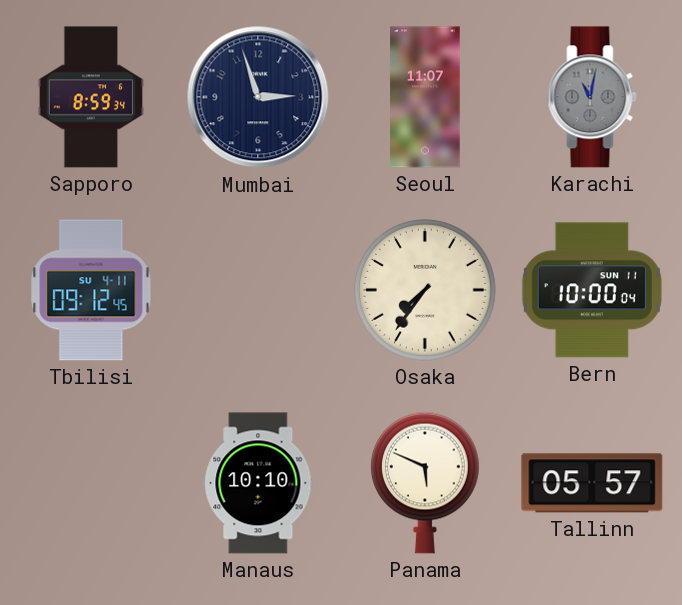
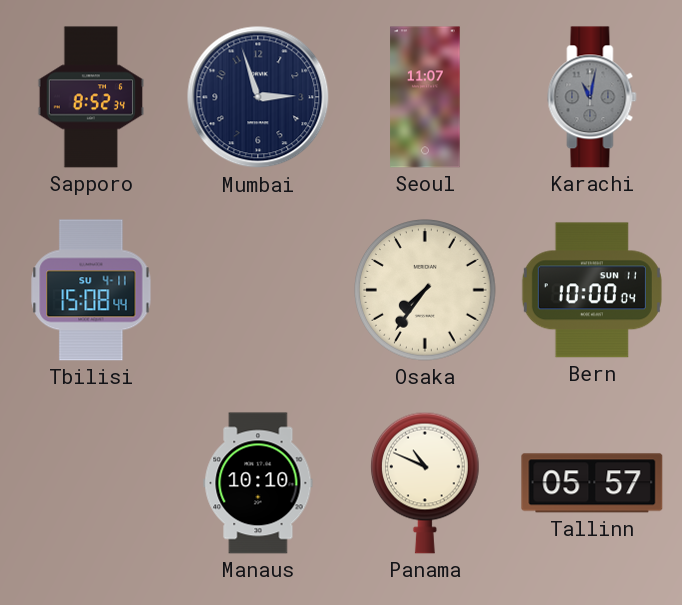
Sapporo: 8:59 -> 8:52
Tbilisi: 09:12 -> 15:08
Panama: 5:49 -> 10:49
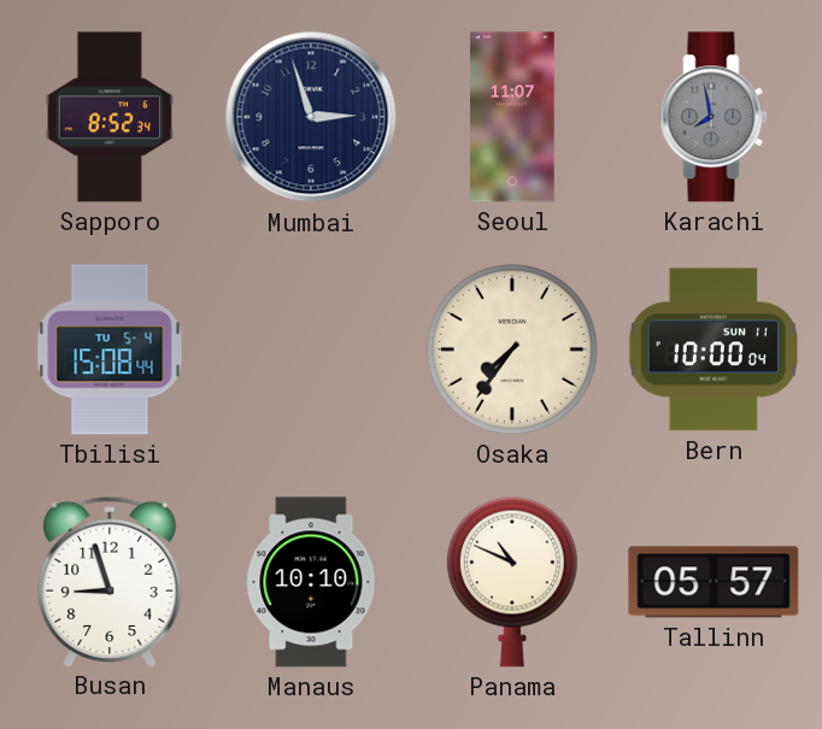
Karachi: 11:02 -> 7:58
Tbilisi date: SU 4-11 -> TU 5-4
Busan: none -> 8:57
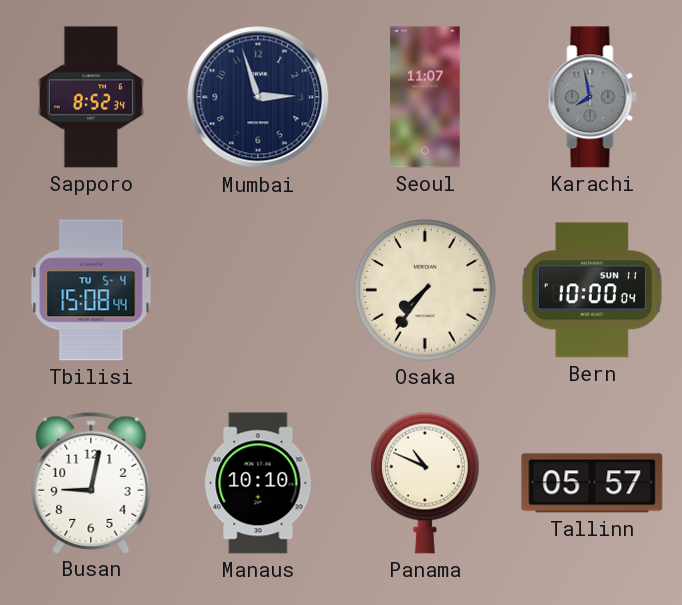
Busan: 8:57 -> 9:02
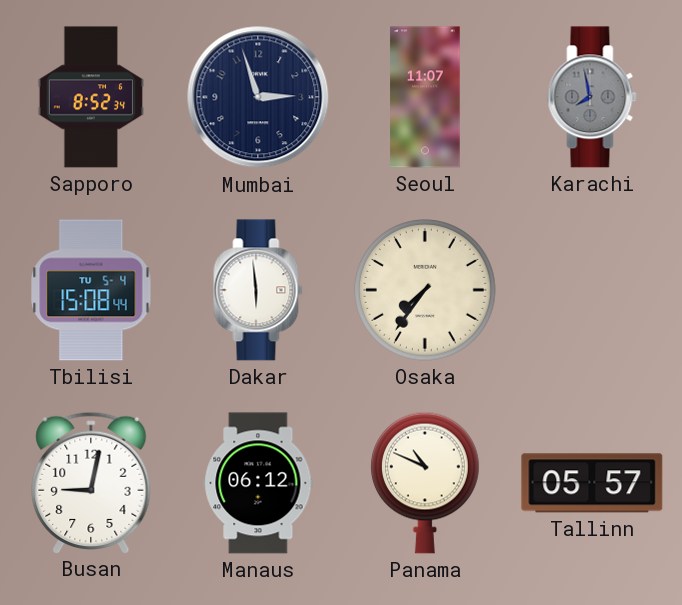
Dakar: none -> 5:59
Bern: 10:00 -> none
Manaus: 10:10 -> 06:12
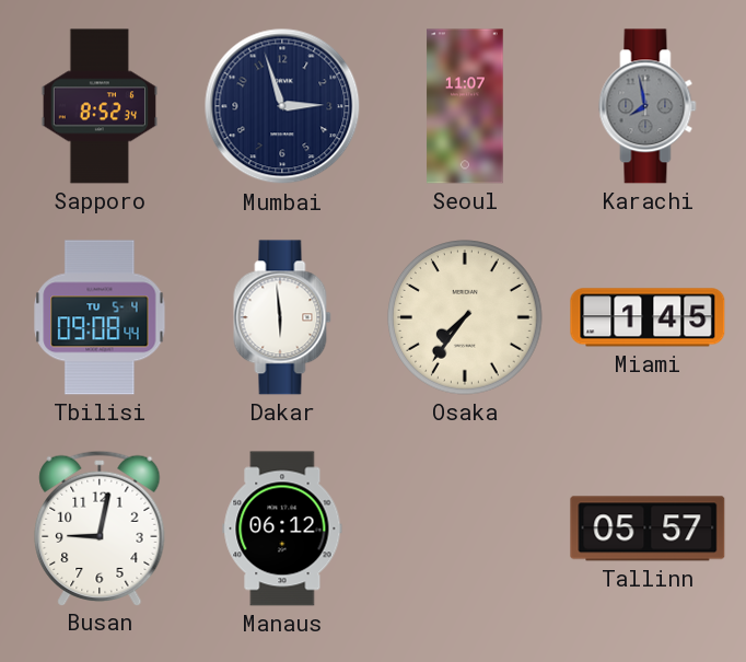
Tbilisi: 15:08 -> 09:08
Miami: none -> 1:45
Panama: 10:49 -> none
